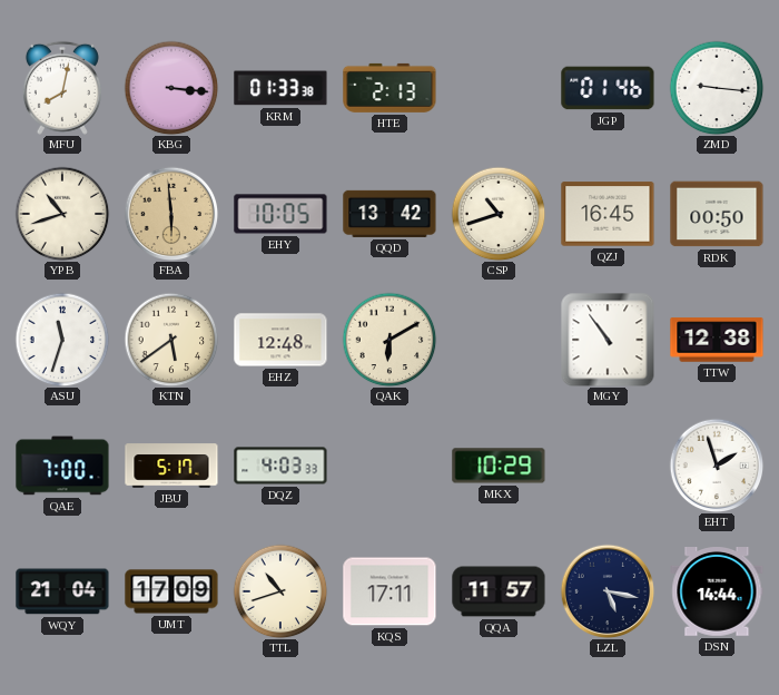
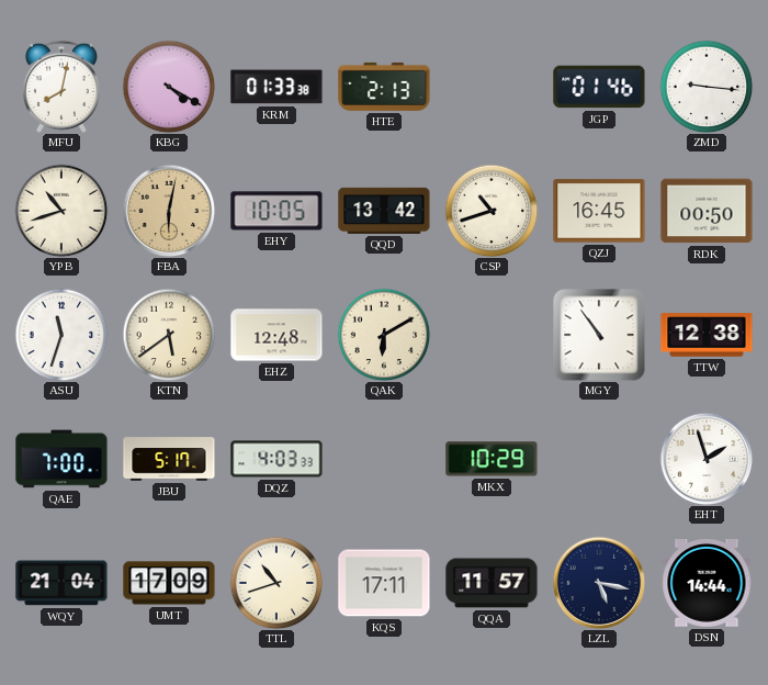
KBG: 3:16 -> 4:20
FBA: 5:59 -> 6:02
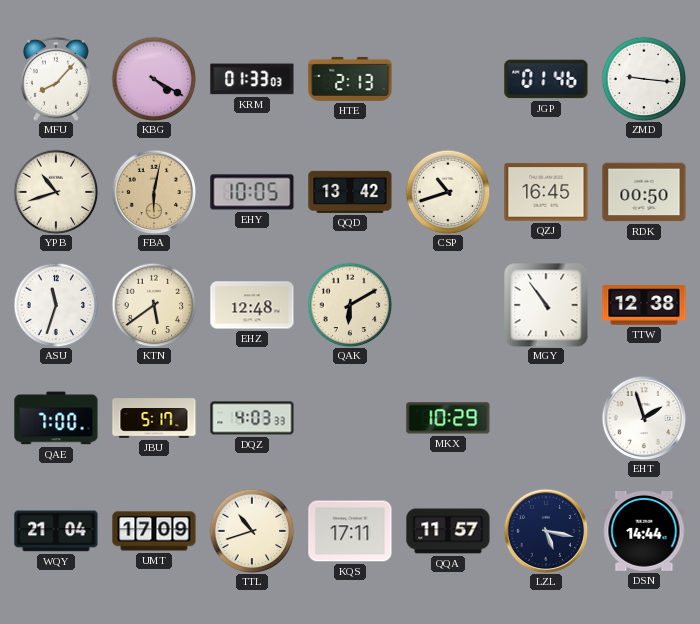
MFU: 8:02 -> 8:07
KRM: 01:33:38 -> 01:33:03
